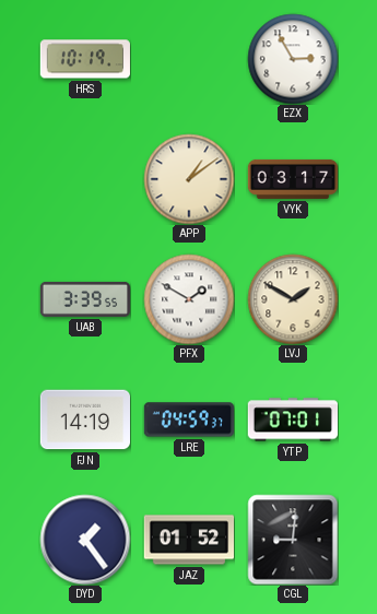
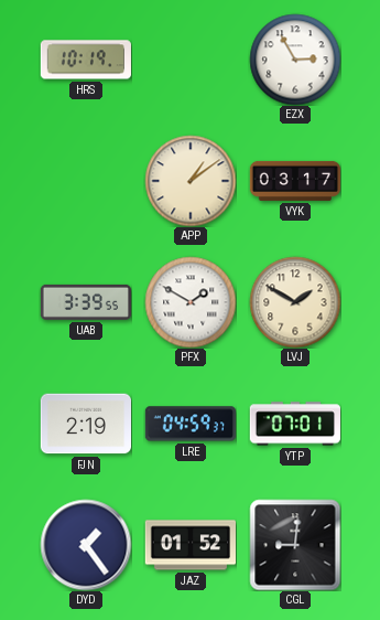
FJN: 14:19 -> 2:19
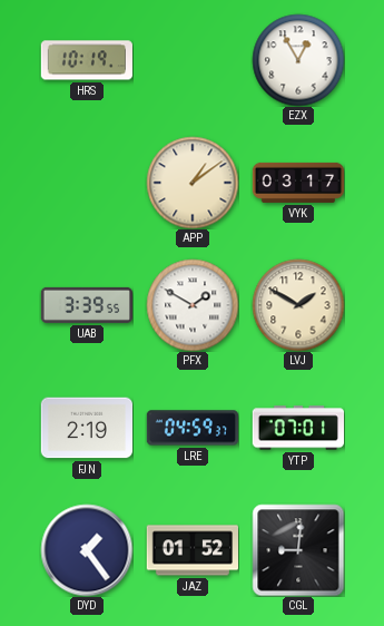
EZX: 2:55 -> 12:55
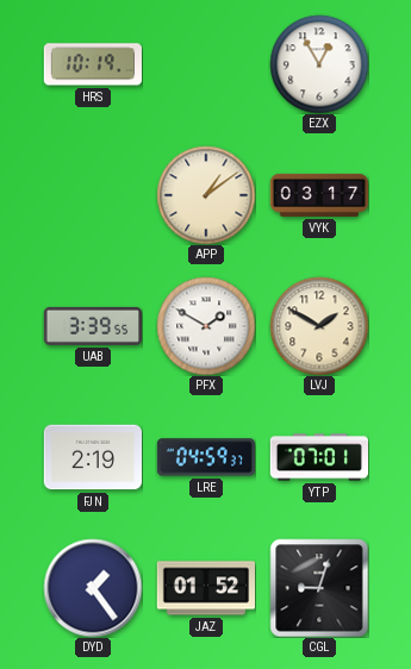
CGL: 9:01 -> 9:03
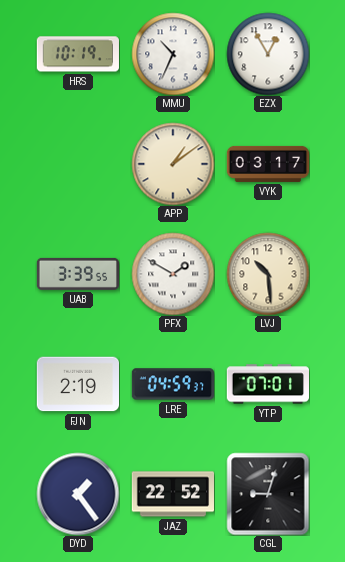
MMU: none -> 10:34
LVJ: 1:50 -> 10:29
JAZ: 01:52 -> 22:52
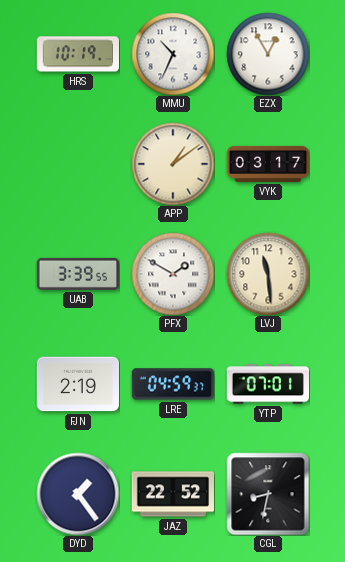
LVJ: 10:29 -> 11:29
CGL: 9:03 -> 8:32
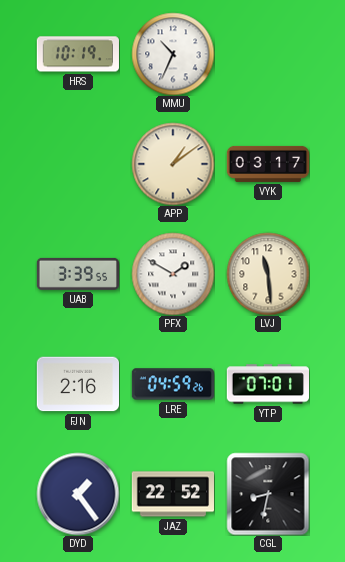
EZX: 12:55 -> none
FJN: 2:19 -> 2:16
LRE: 04:59:37 -> 04:59:26
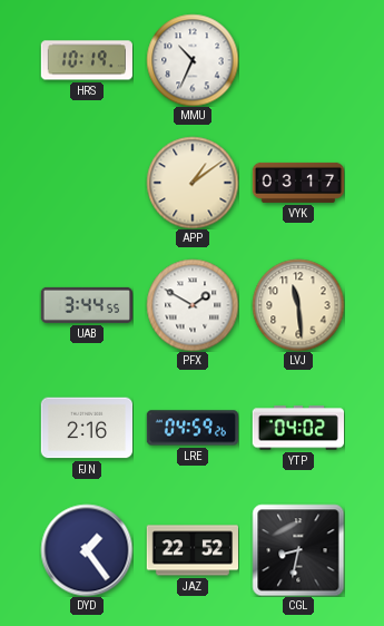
UAB: 3:39 -> 3:44
YTP: 07:01 -> 04:02
